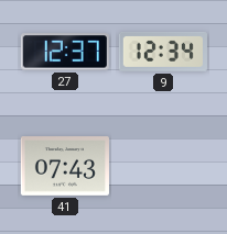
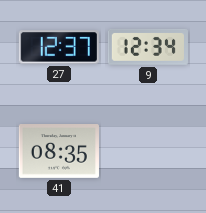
41: 07:43 -> 08:35
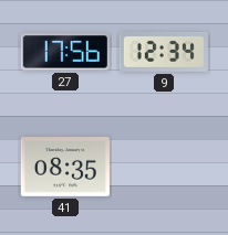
27: 12:37 -> 17:56
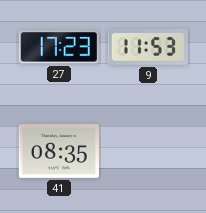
27: 17:56 -> 17:23
9: 12:34 -> 11:53
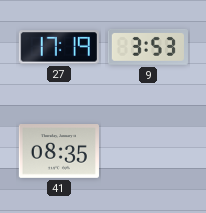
27: 17:23 -> 17:19
9: 11:53 -> 3:53
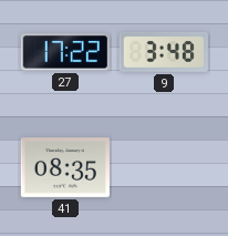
27: 17:19 -> 17:22
9: 3:53 -> 3:48
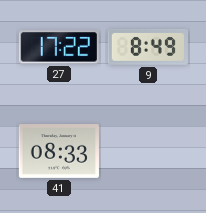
9: 3:48 -> 8:49
41: 08:35 -> 08:33
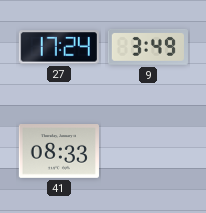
27: 17:22 -> 17:24
9: 8:49 -> 3:49
